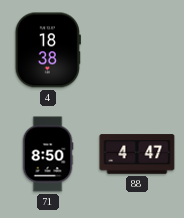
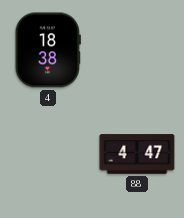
71: 8:50 -> none
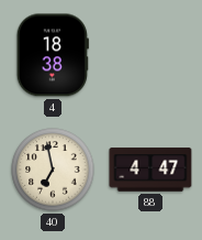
40: none -> 6:58
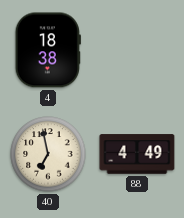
88: 4:47 -> 4:49
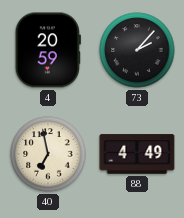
4: 18:38 -> 20:59
73: none -> 2:07
